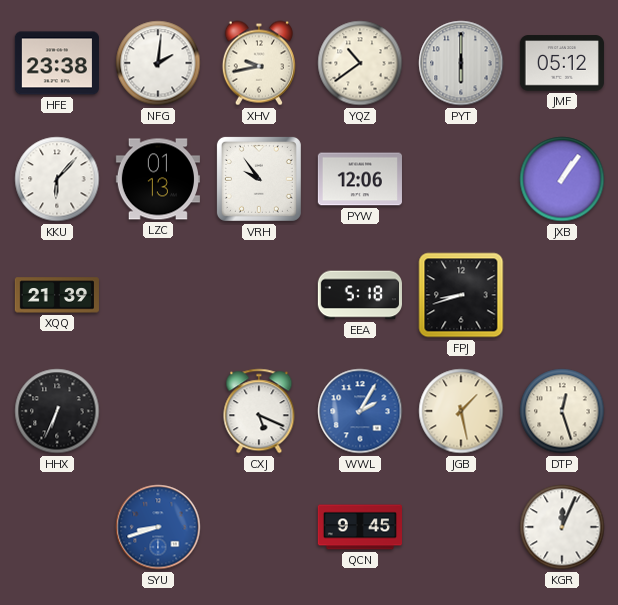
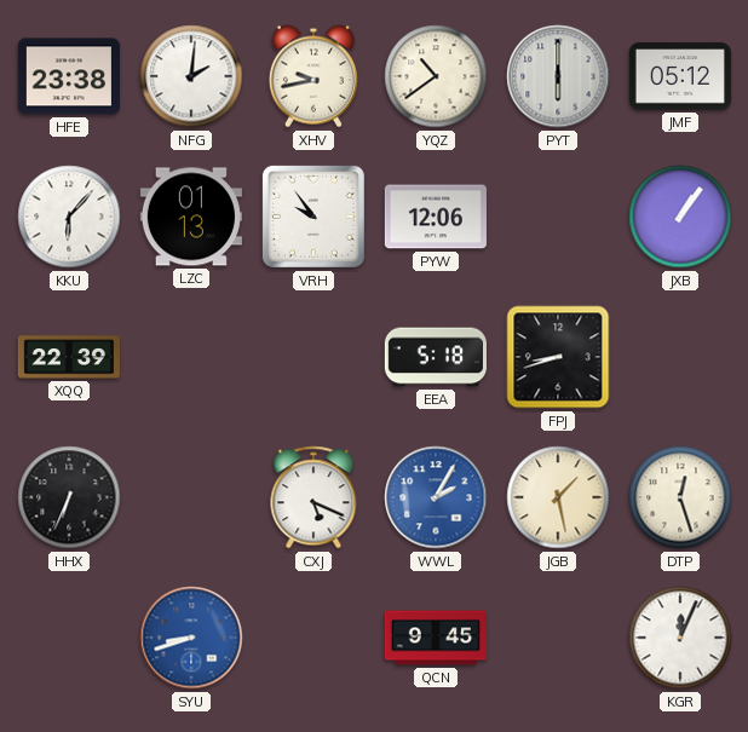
XQQ: 21:39 -> 22:39
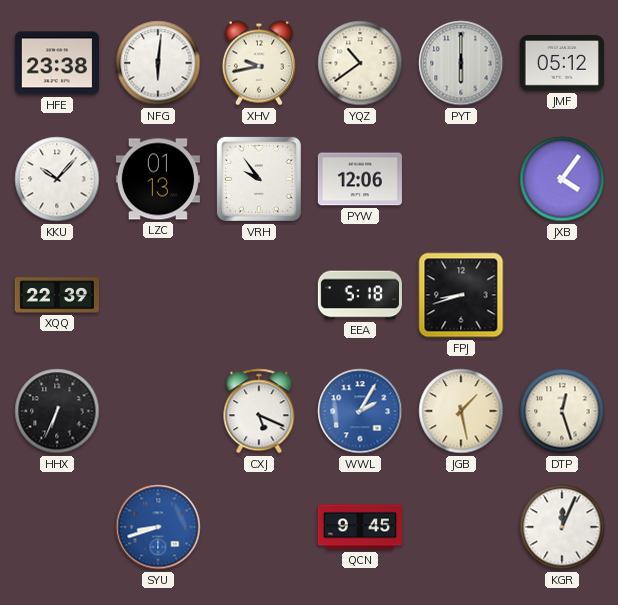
NFG: 2:01 -> 6:01
KKU: 6:07 -> 10:07
JXB: 1:06 -> 4:06
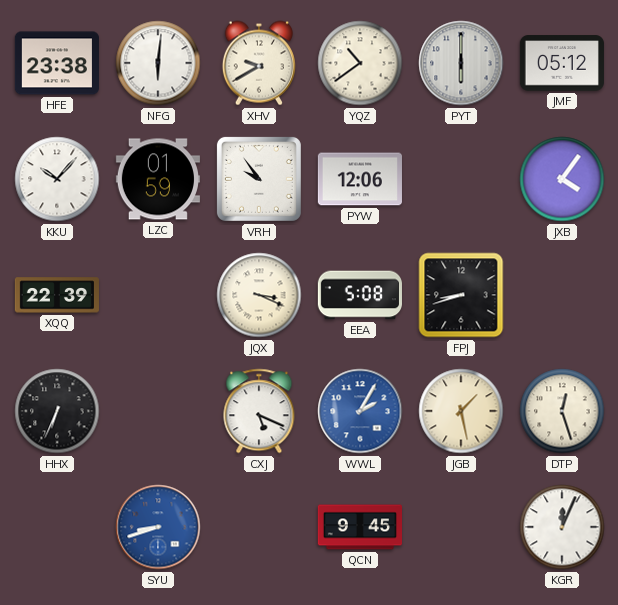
XHV: 9:43 -> 9:40
LZC: 01:13 -> 01:59
JQX: none -> 3:19
EEA: 5:18 -> 5:08
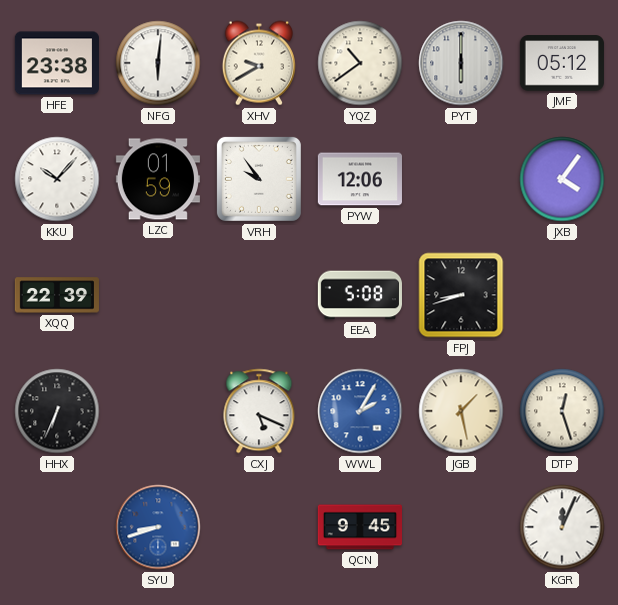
JQX: 3:19 -> none
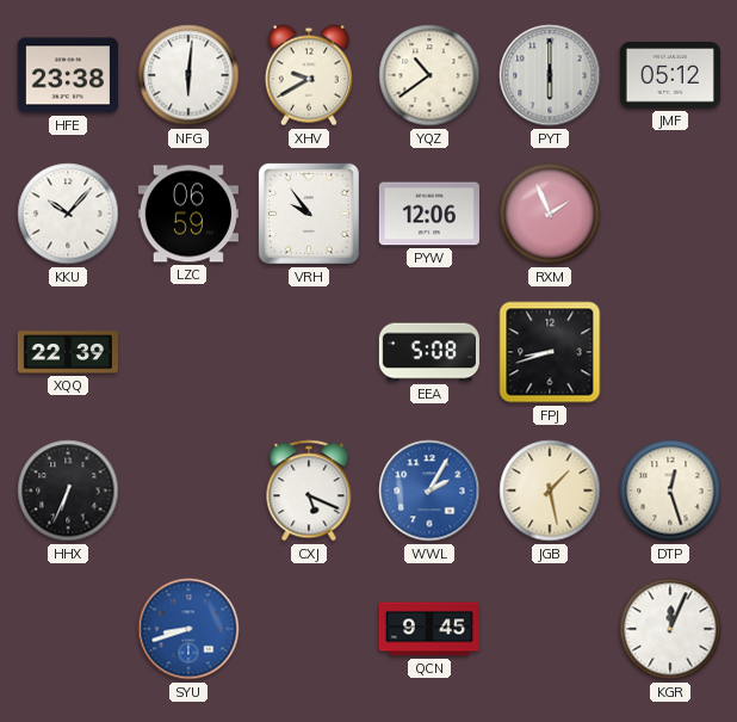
LZC: 01:59 -> 06:59
RXM: none -> 1:56
JXB: 4:06 -> none
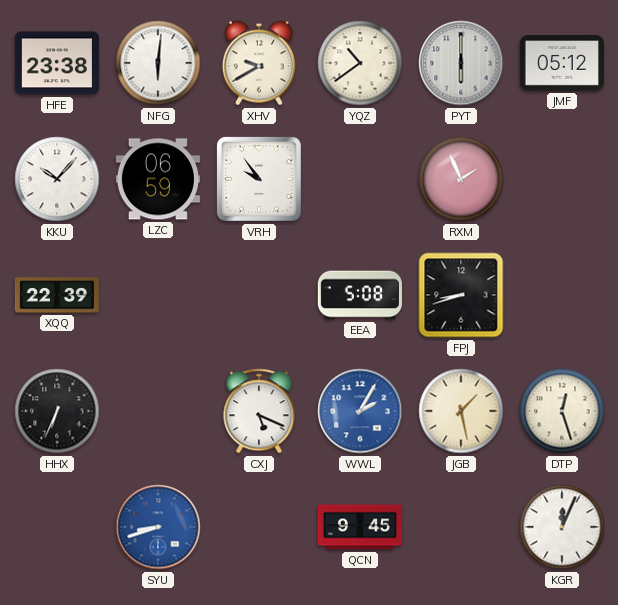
PYW: 12:06 -> none
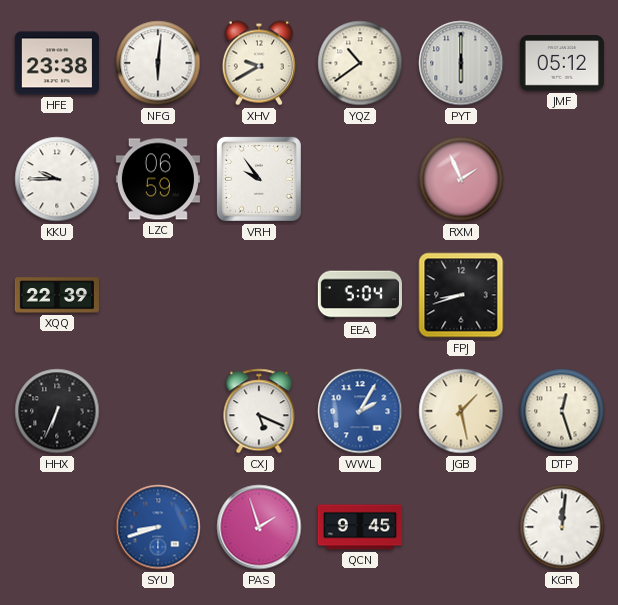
KKU: 10:07 -> 9:45
EEA: 5:08 -> 5:04
PAS: none -> 1:57
KGR: 12:04 -> 12:01
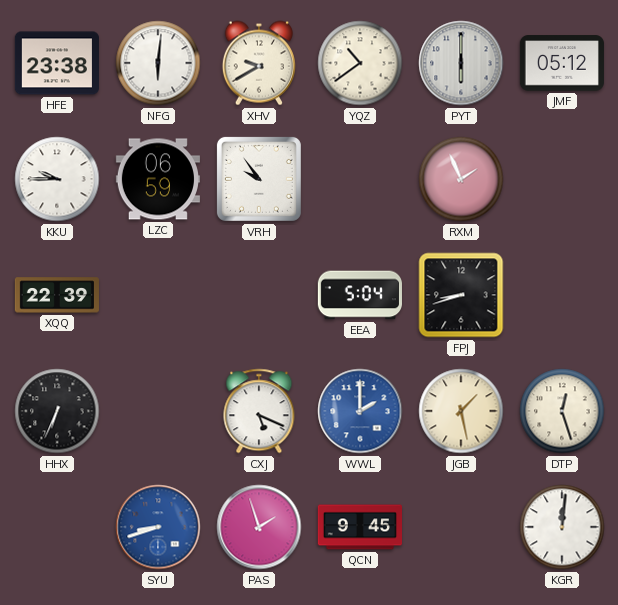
WWL: 2:05 -> 2:00
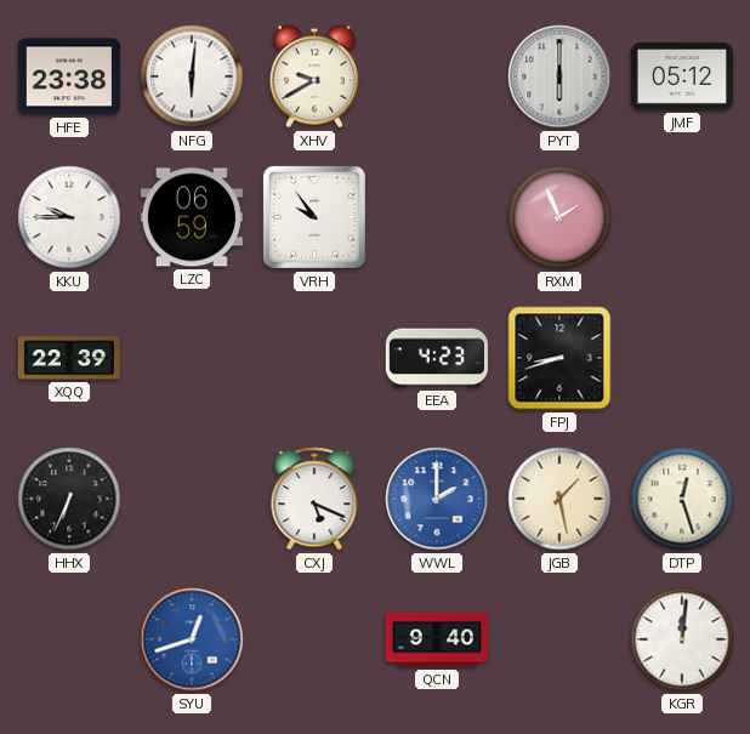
YQZ: 10:39 -> none
EEA: 5:04 -> 4:23
SYU: 8:42 -> 12:42
PAS: 1:57 -> none
QCN: 9:45 -> 9:40
